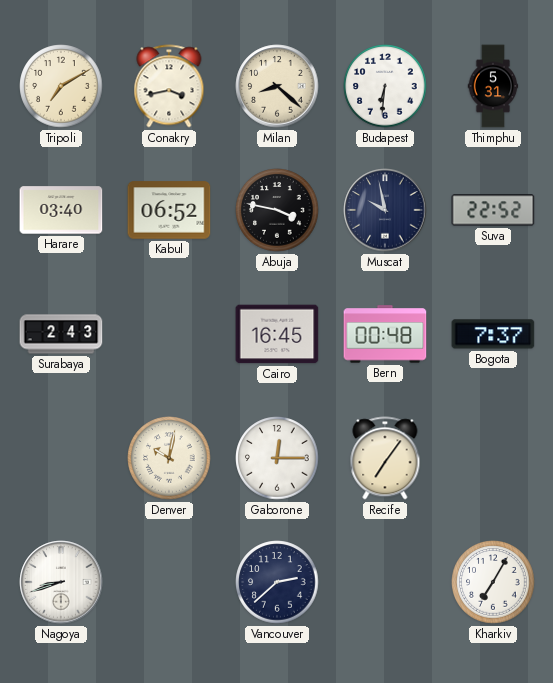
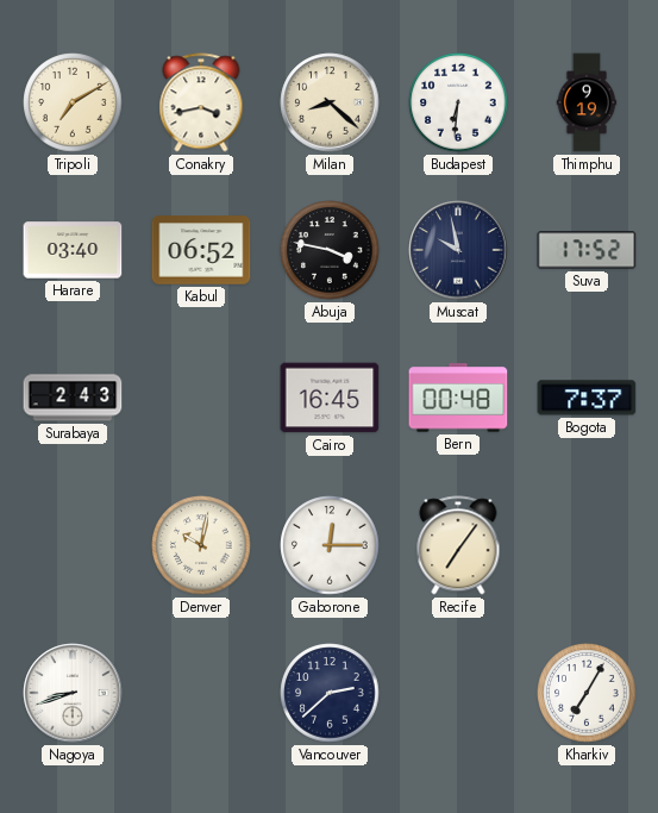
Thimphu: 5:31 -> 9:19
Suva: 22:52 -> 17:52
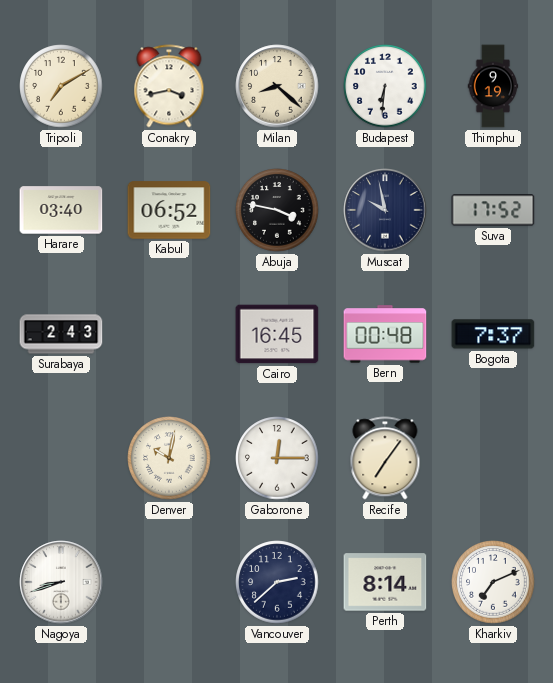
Perth: none -> 8:14
Kharkiv: 7:05 -> 7:11
